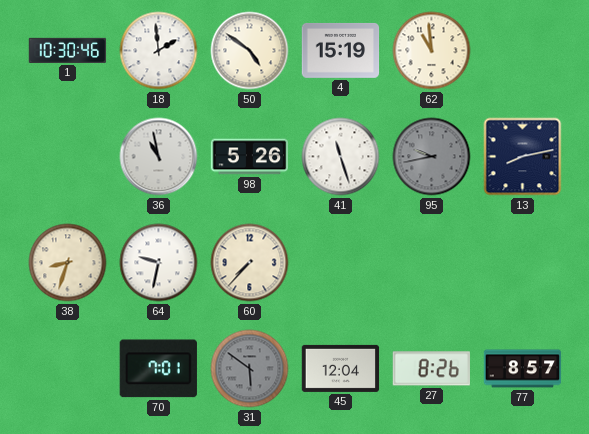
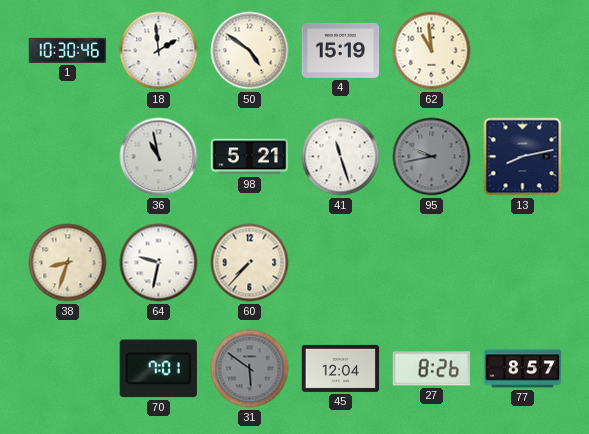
98: 5:26 -> 5:21
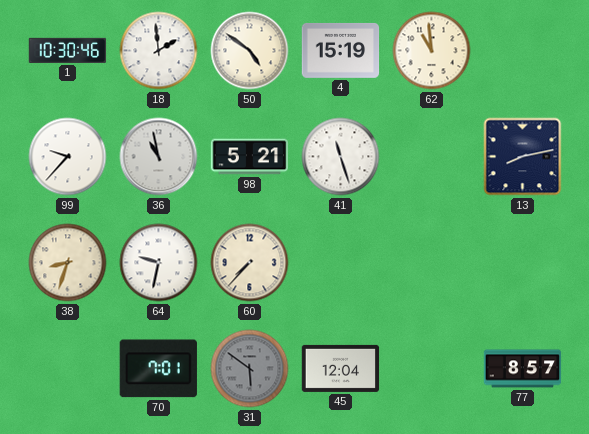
99: none -> 9:37
95: 9:43 -> none
27: 8:26 -> none
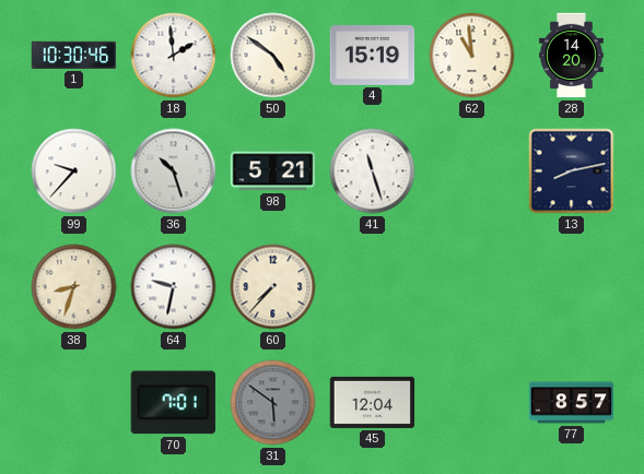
28: none -> 14:20
36: 10:58 -> 10:27
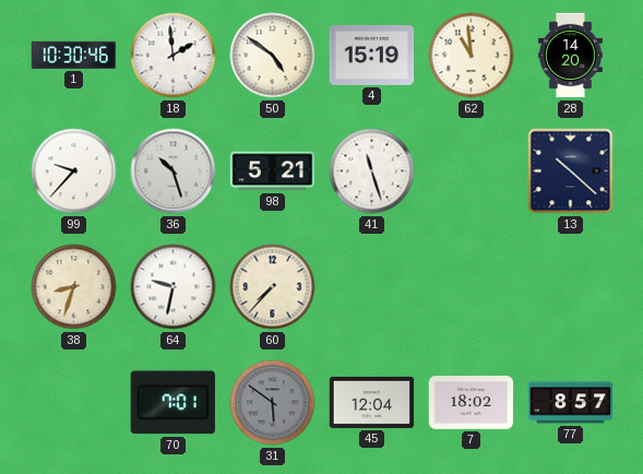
13: 8:13 -> 10:22
7: none -> 18:02
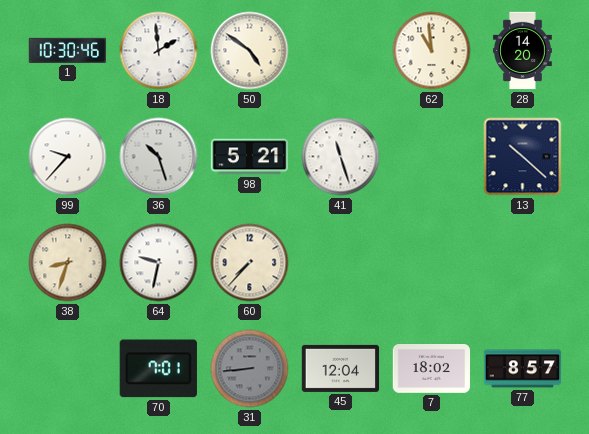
4: 15:19 -> none
31: 5:51 -> 8:44
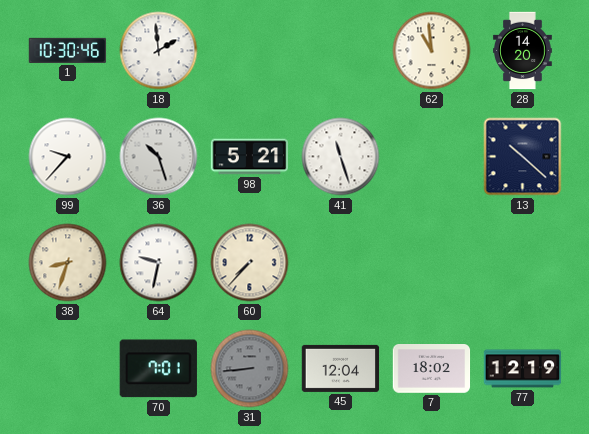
50: 4:51 -> none
77: 8:57 -> 12:19
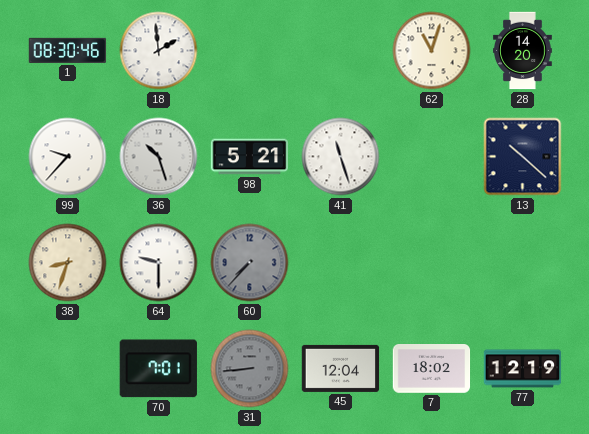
1: 10:30 -> 08:30
62: 10:59 -> 11:03
64: 9:32 -> 9:30
60 dial: cream -> grey
